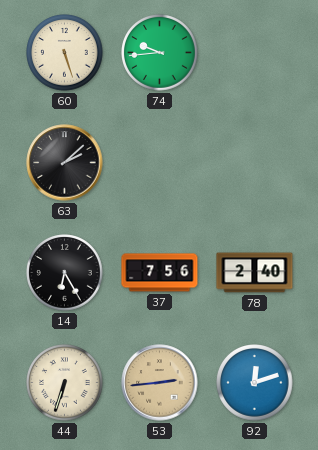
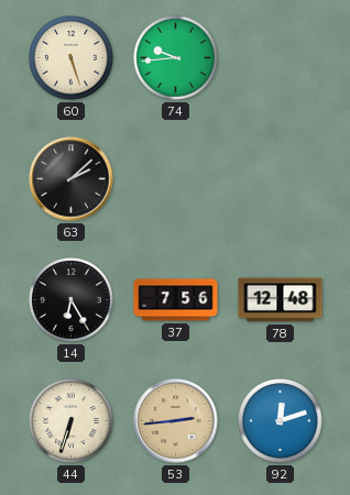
78: 2:40 -> 12:48
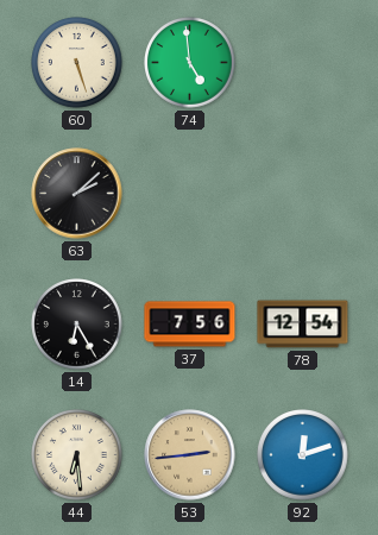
74: 9:44 -> 4:59
78: 12:48 -> 12:54
44: 6:33 -> 6:29
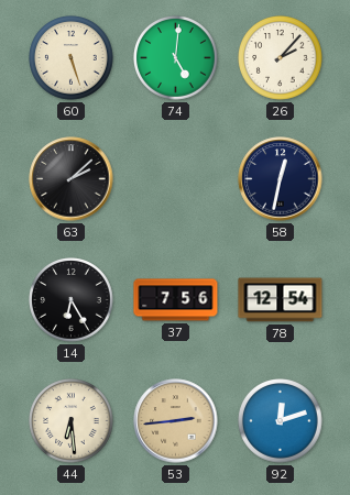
74: 4:59 -> 5:01
26: none -> 2:07
58: none -> 12:32
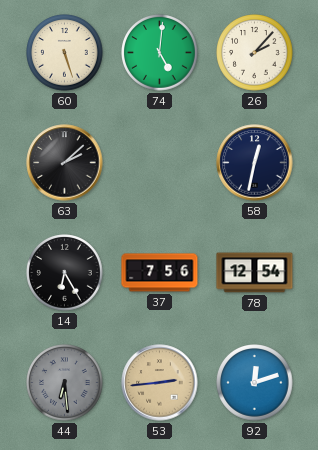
44 dial: cream -> grey
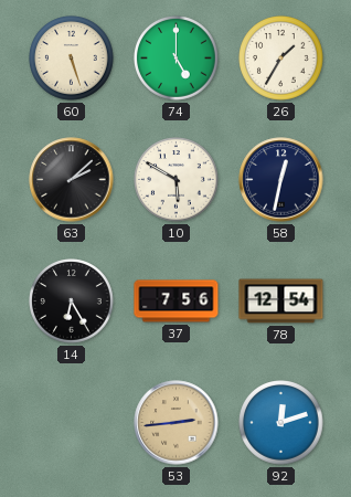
74: 5:01 -> 5:00
26: 2:07 -> 1:35
10: none -> 5:50
44: 6:29 -> none
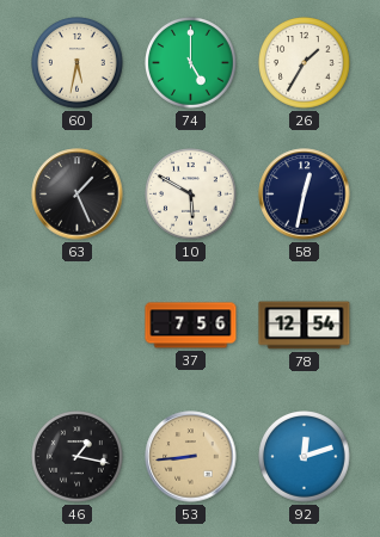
60: 5:27 -> 5:32
63: 2:08 -> 1:26
14: 6:25 -> none
46: none -> 1:17
53: 2:44 -> 8:44
